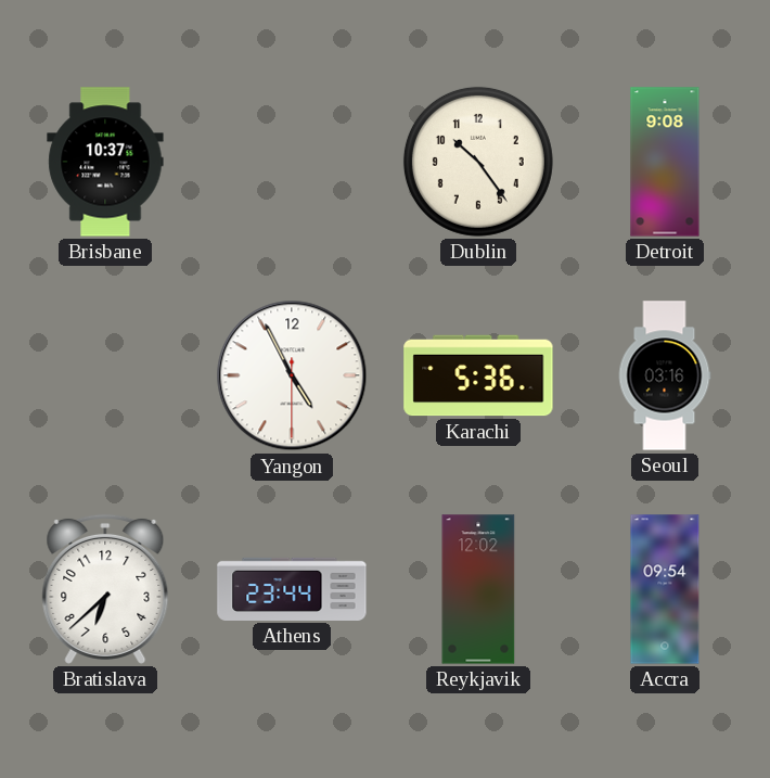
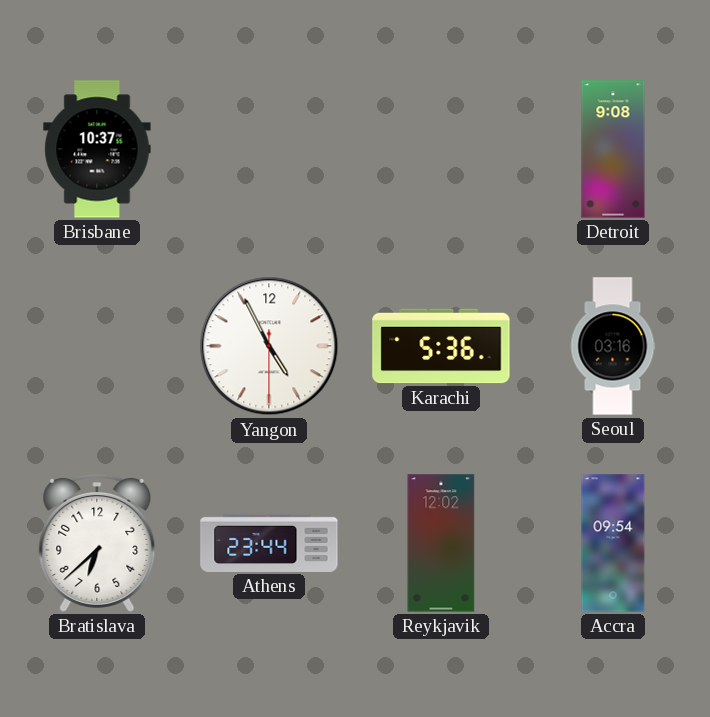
Dublin: 10:24 -> none
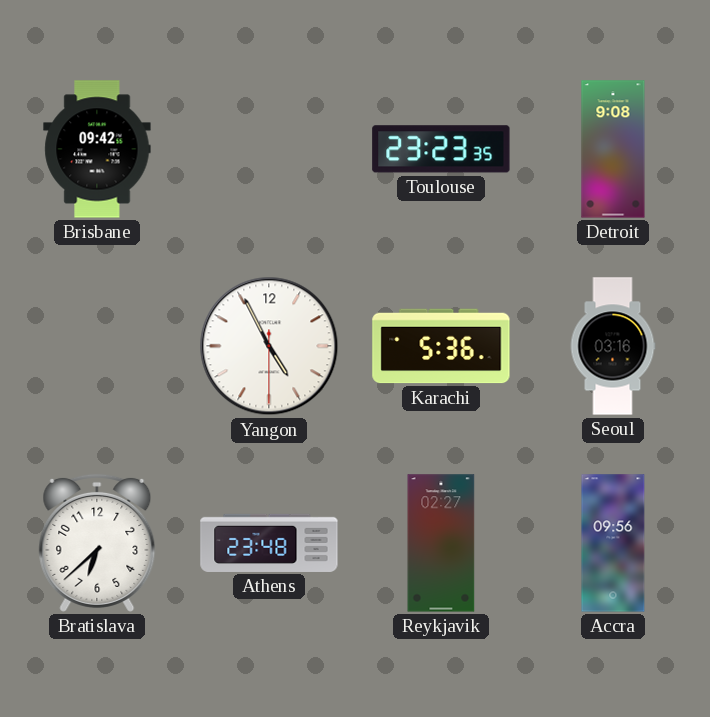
Brisbane: 10:37 -> 09:42
Toulouse: none -> 23:23
Athens: 23:44 -> 23:48
Reykjavik: 12:02 -> 02:27
Accra: 09:54 -> 09:56
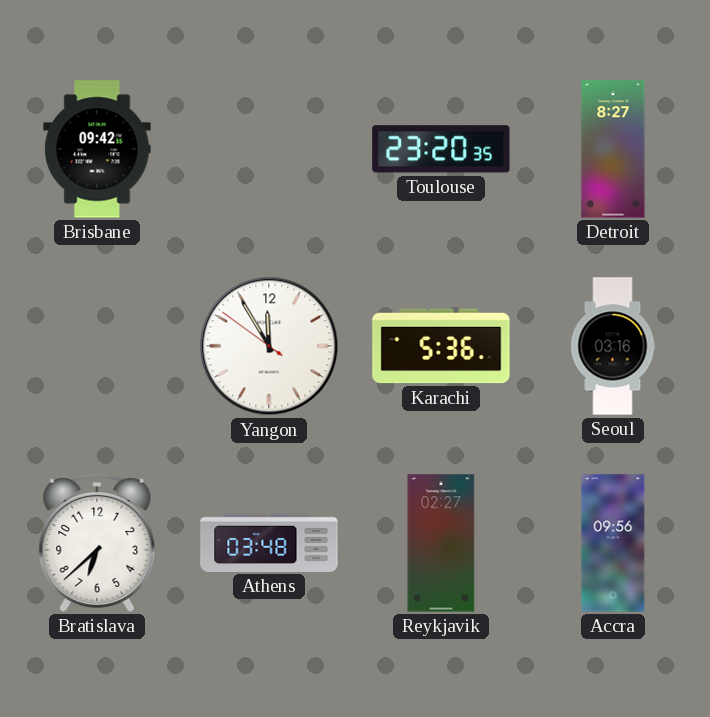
Toulouse: 23:23 -> 23:20
Detroit: 9:08 -> 8:27
Yangon: 4:55 -> 11:54
Athens: 23:48 -> 03:48
